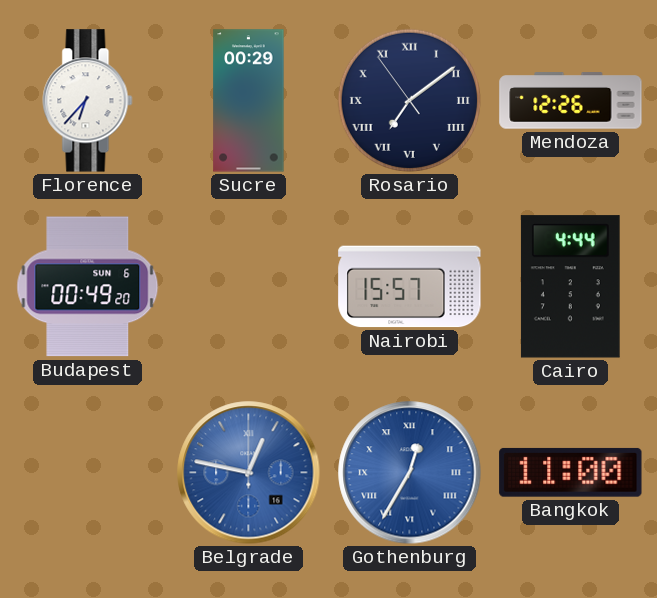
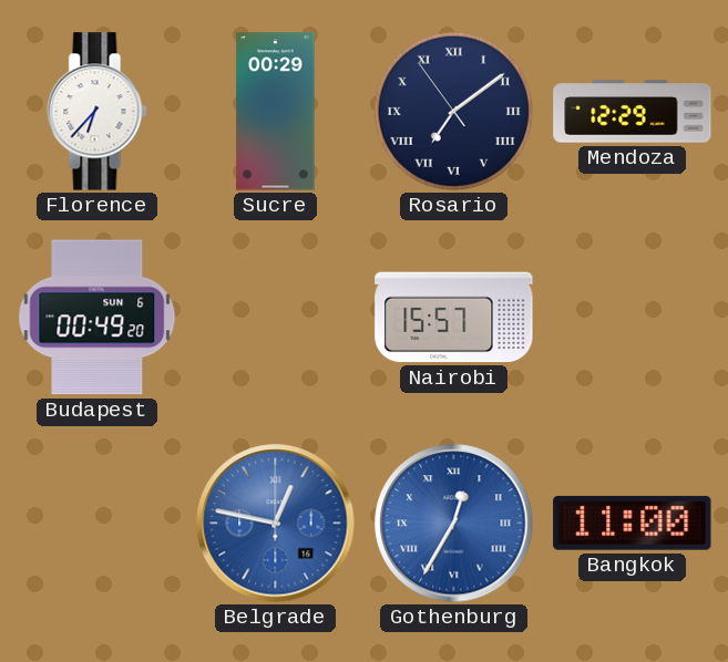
Mendoza: 12:26 -> 12:29
Cairo: 4:44 -> none
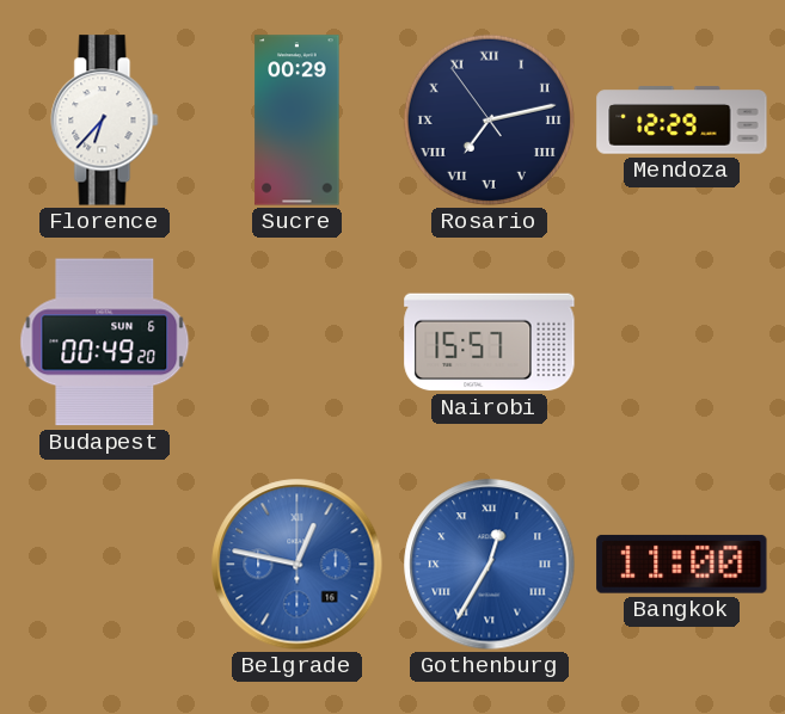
Rosario: 7:08 -> 7:12
